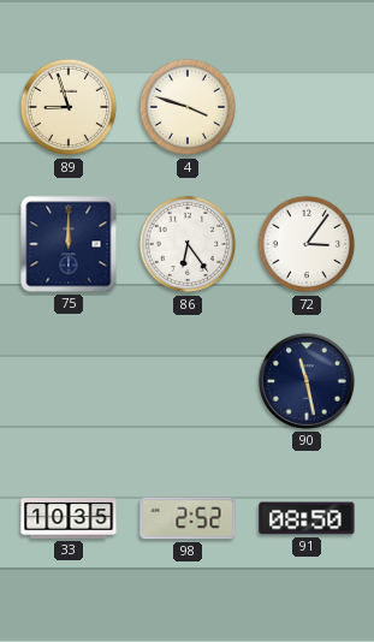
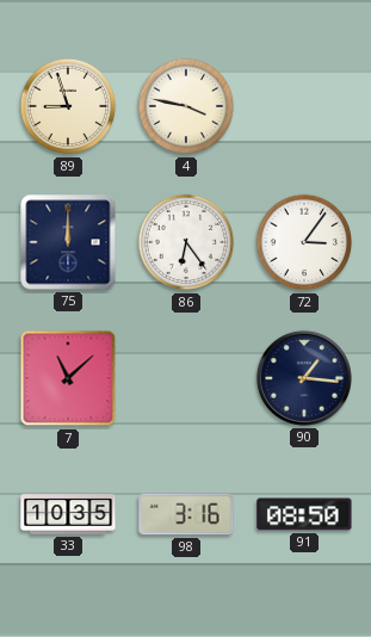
4: 3:48 -> 3:47
7: none -> 11:08
90: 11:28 -> 1:16
98: 2:52 -> 3:16
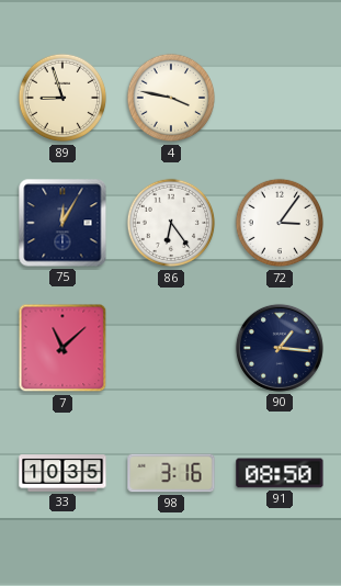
75: 12:00 -> 12:05
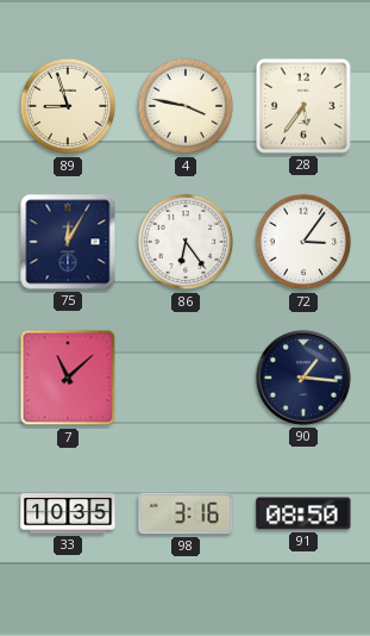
28: none -> 5:36
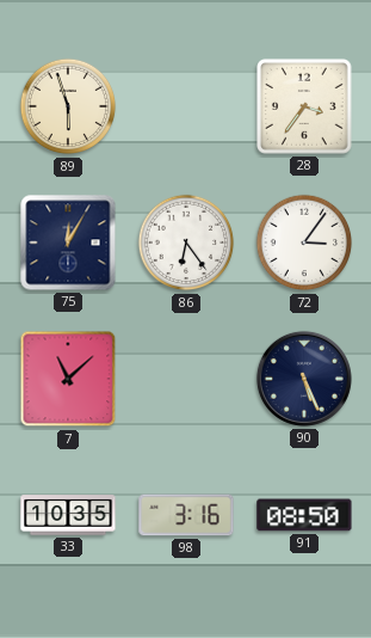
89: 8:57 -> 5:57
4: 3:47 -> none
28: 5:36 -> 3:36
90: 1:16 -> 5:26
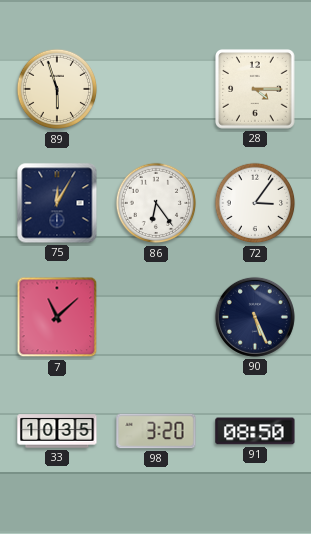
28: 3:36 -> 4:15
98: 3:16 -> 3:20
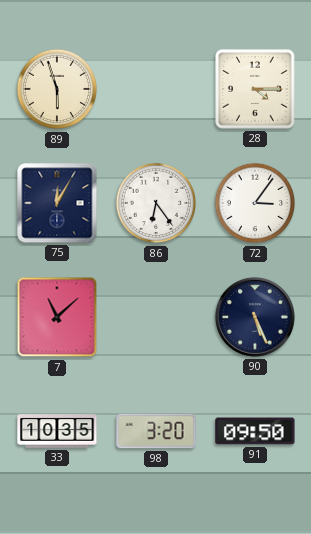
91: 08:50 -> 09:50
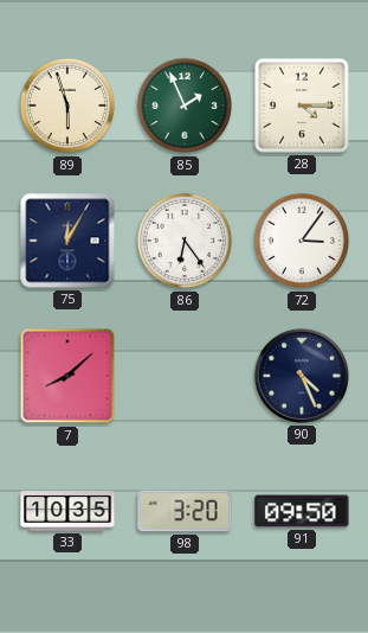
85: none -> 1:56
7: 11:08 -> 8:08
90: 5:26 -> 4:26
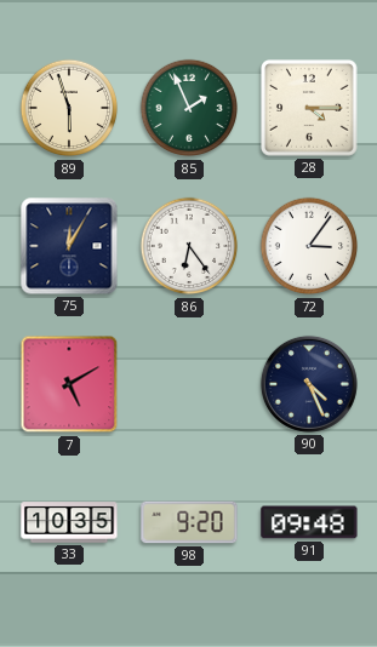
7: 8:08 -> 5:10
98: 3:20 -> 9:20
91: 09:50 -> 09:48
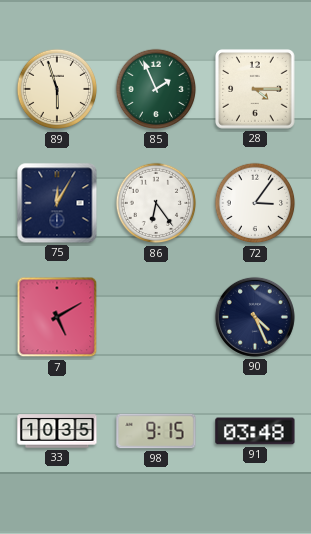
98: 9:20 -> 9:15
91: 09:48 -> 03:48
